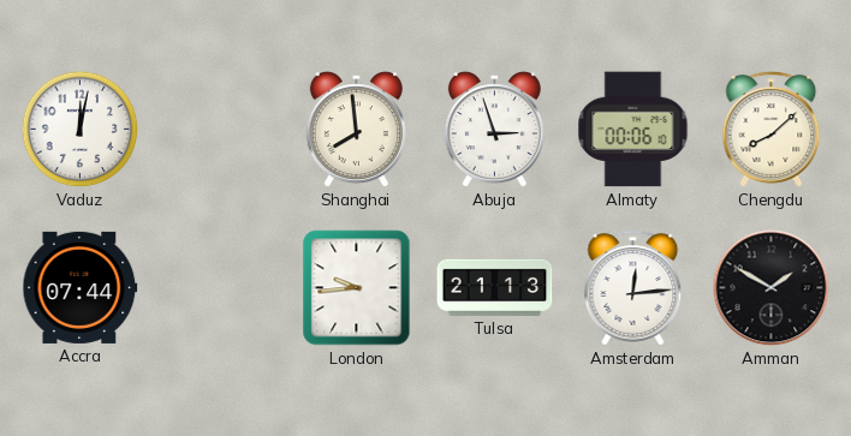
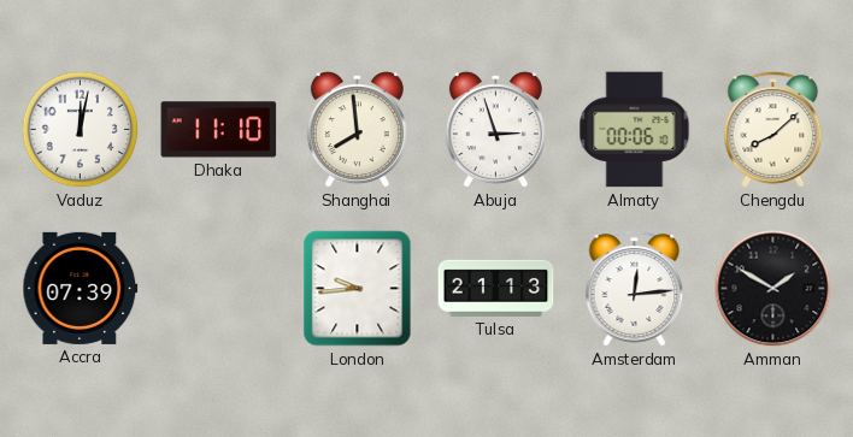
Dhaka: none -> 11:10
Accra: 07:44 -> 07:39
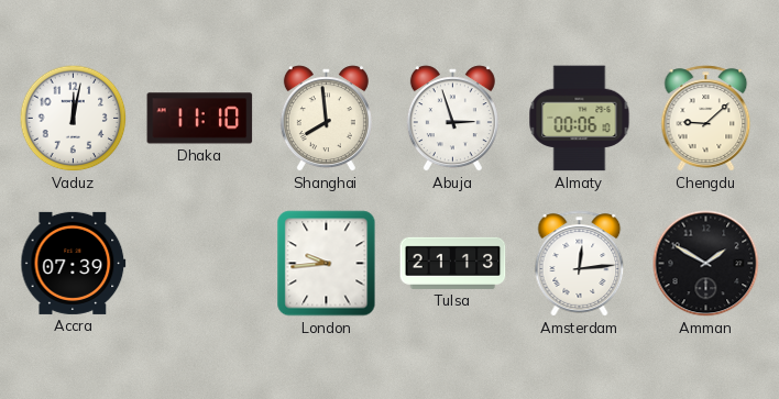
Chengdu: 8:08 -> 9:08
